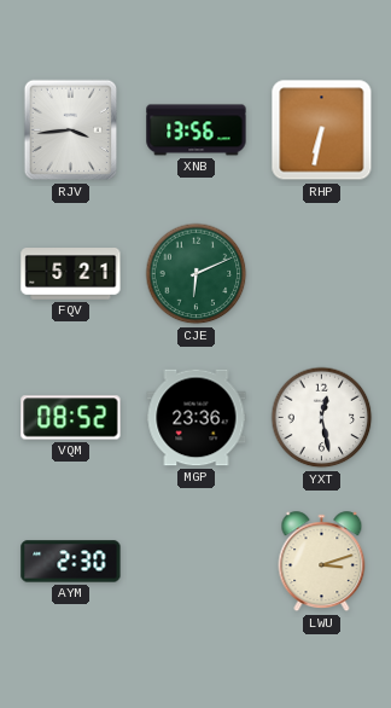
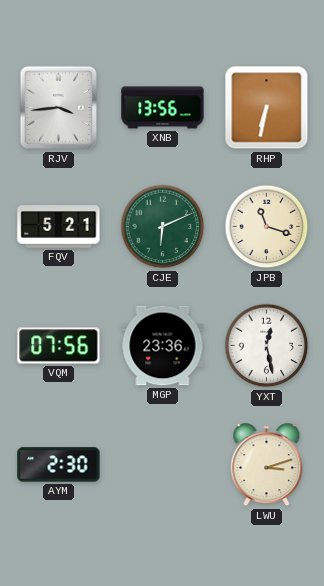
JPB: none -> 11:18
VQM: 08:52 -> 07:56
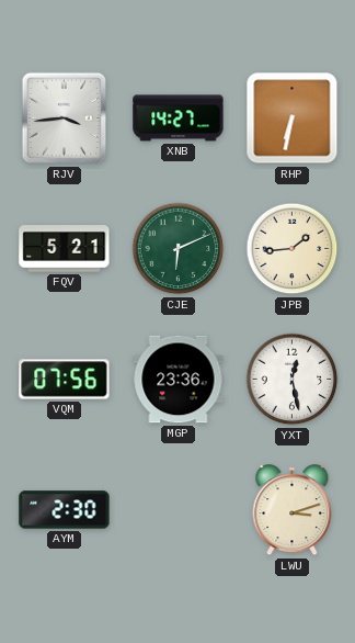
XNB: 13:56 -> 14:27
JPB: 11:18 -> 1:44
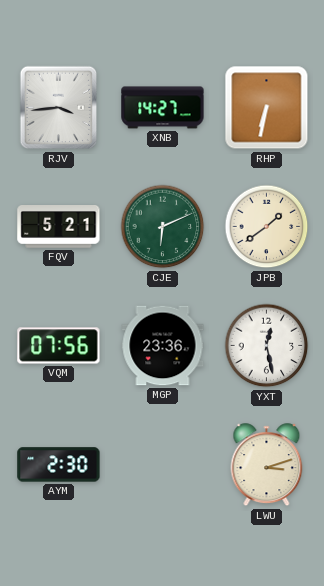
JPB: 1:44 -> 1:39
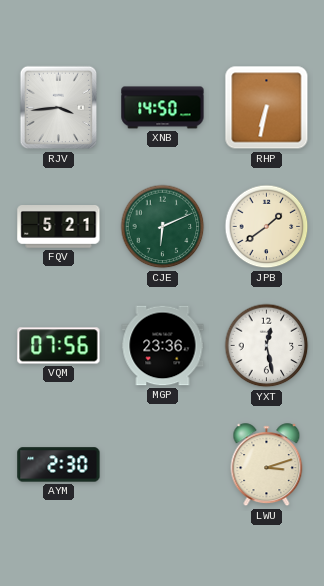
XNB: 14:27 -> 14:50
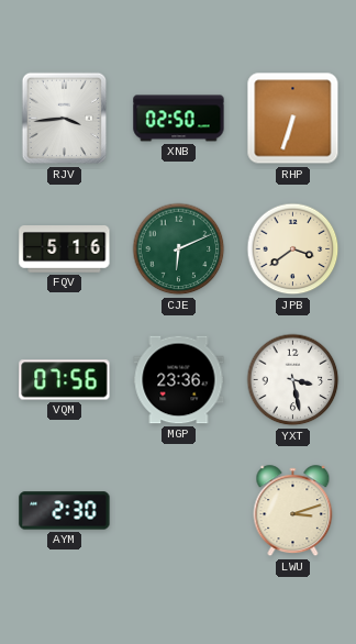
XNB: 14:50 -> 02:50
RHP: 6:32 -> 6:33
FQV: 5:21 -> 5:16
JPB: 1:39 -> 3:39
YXT: 12:28 -> 3:28
